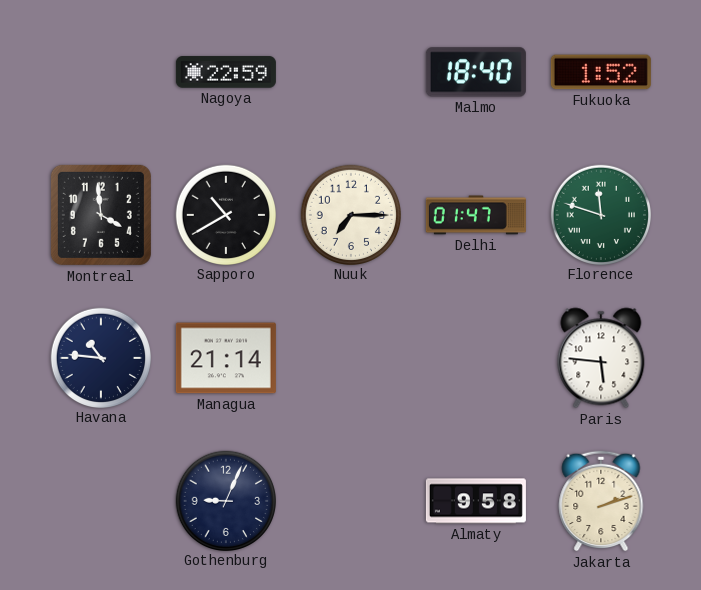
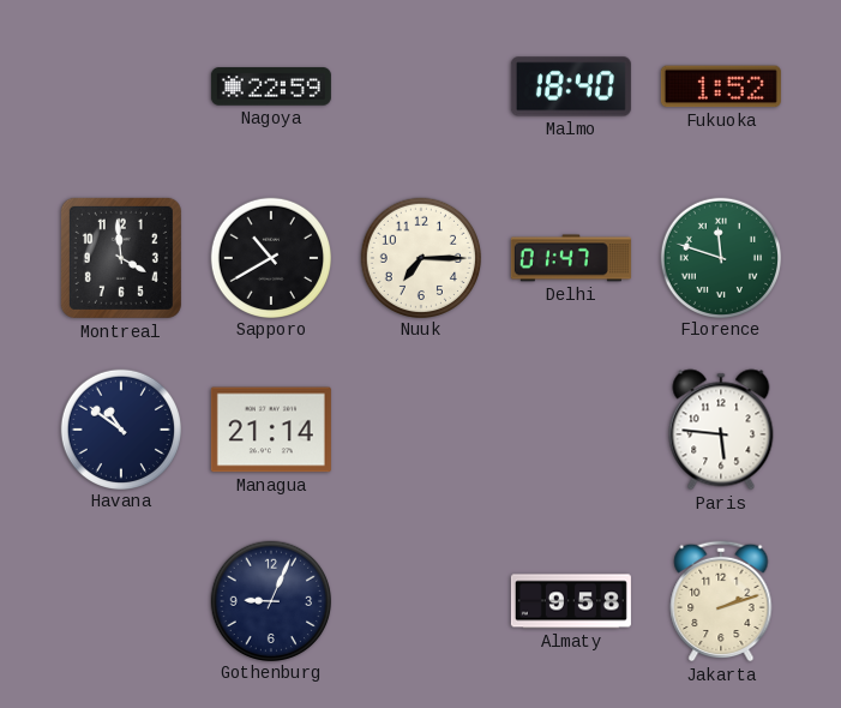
Havana: 10:46 -> 10:51
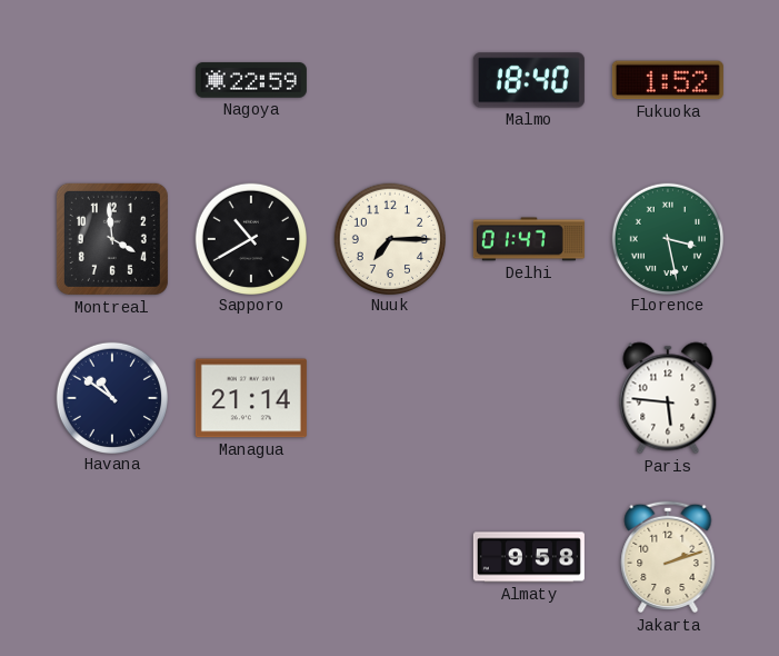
Florence: 11:48 -> 3:28
Gothenburg: 9:04 -> none
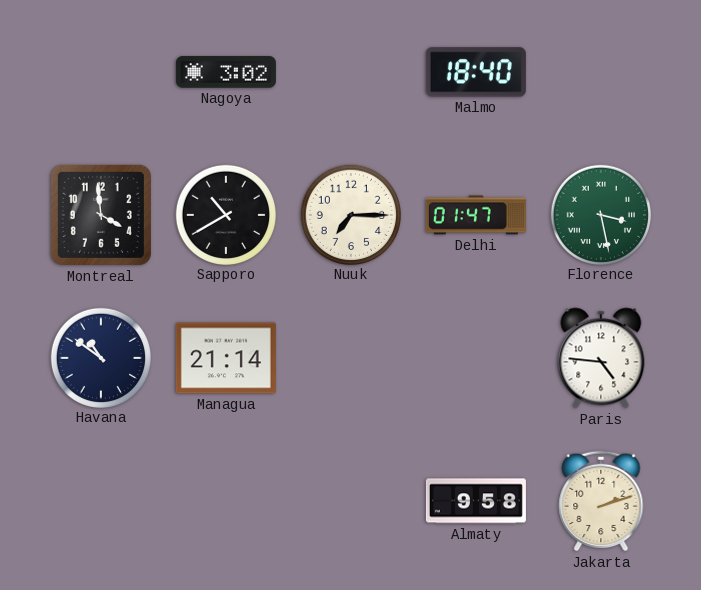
Nagoya: 22:59 -> 3:02
Fukuoka: 1:52 -> none
Paris: 5:46 -> 4:46
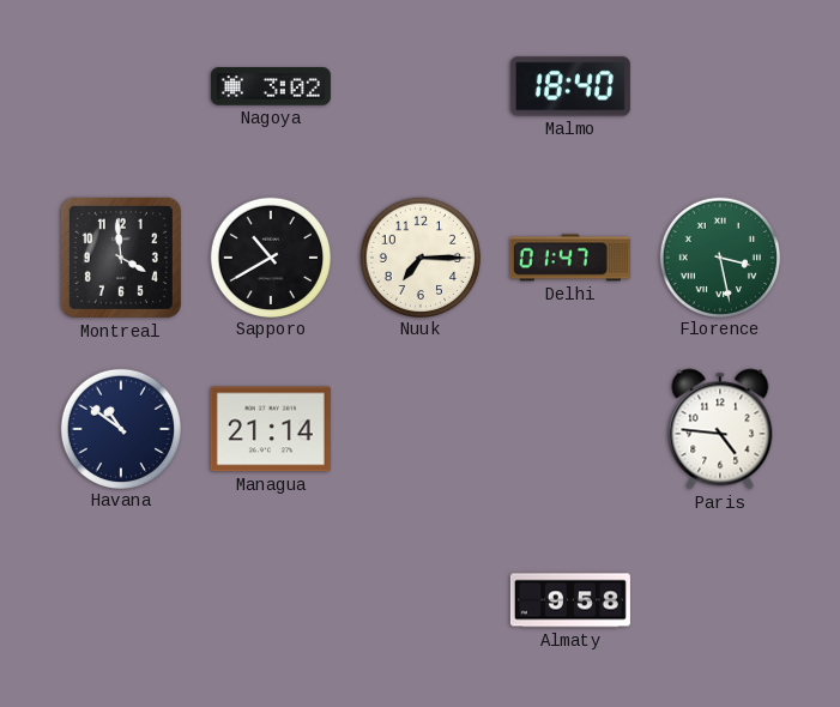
Jakarta: 2:12 -> none
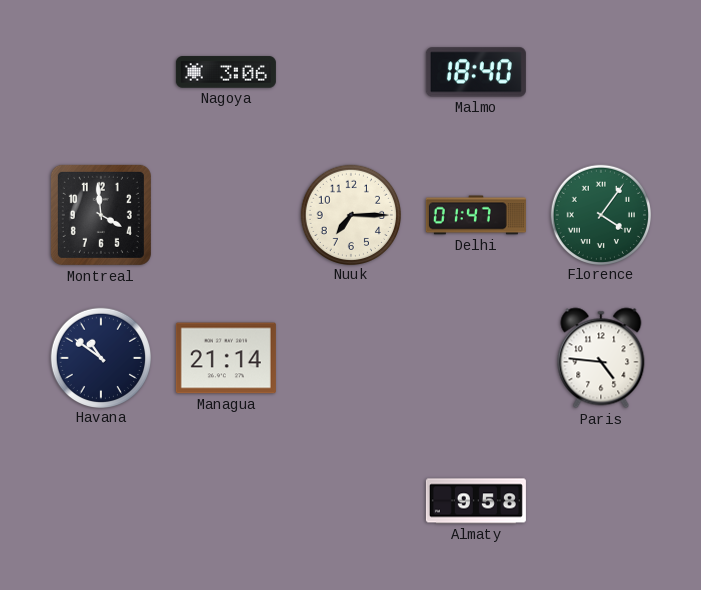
Nagoya: 3:02 -> 3:06
Sapporo: 10:40 -> none
Florence: 3:28 -> 4:06
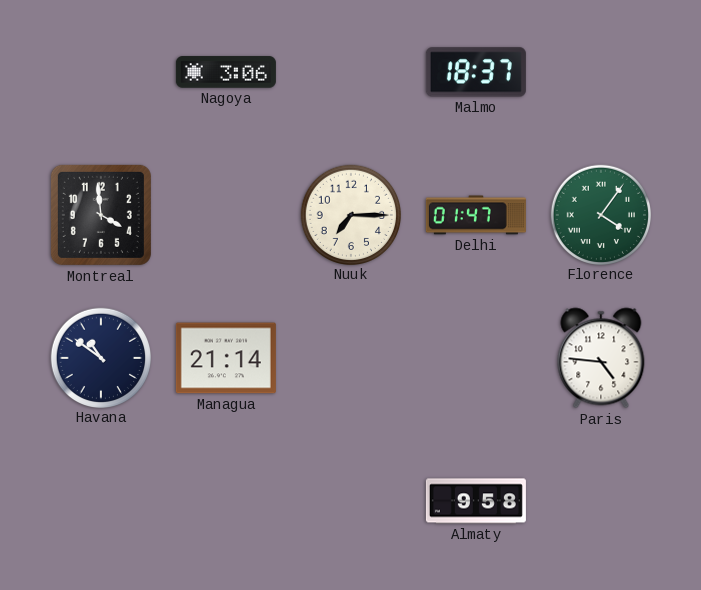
Malmo: 18:40 -> 18:37
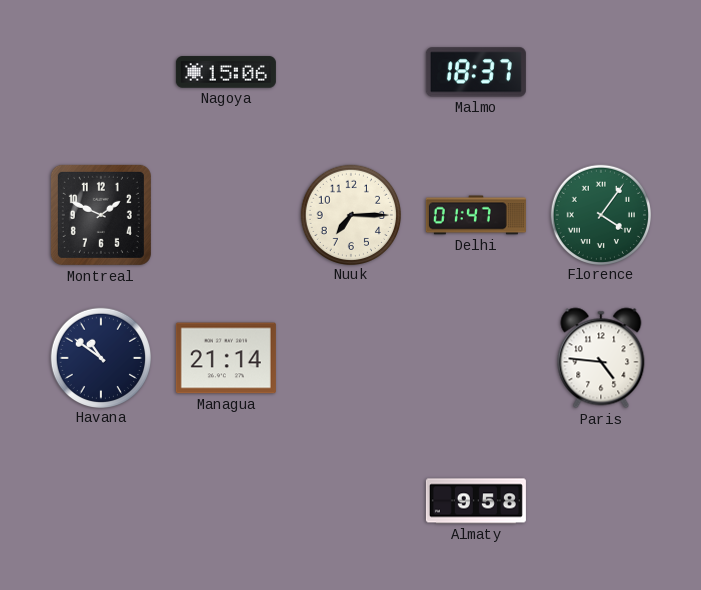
Nagoya: 3:06 -> 15:06
Montreal: 3:59 -> 1:49
